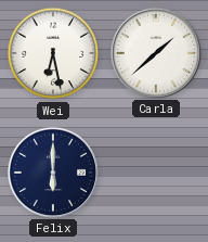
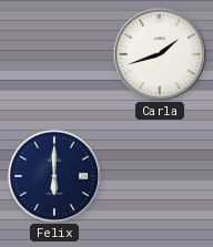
Wei: 6:28 -> none
Carla: 1:38 -> 1:42
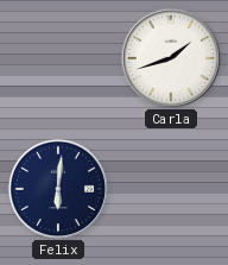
Felix: 6:00 -> 6:01
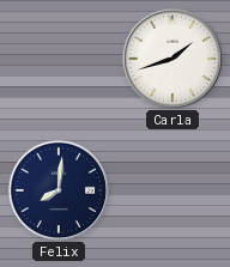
Felix: 6:01 -> 8:01
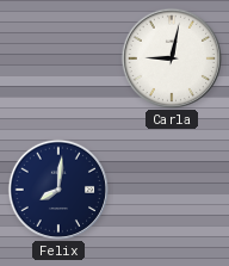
Carla: 1:42 -> 9:02
